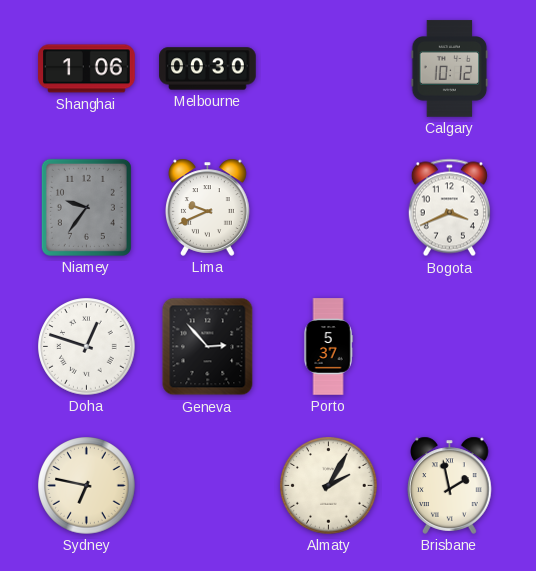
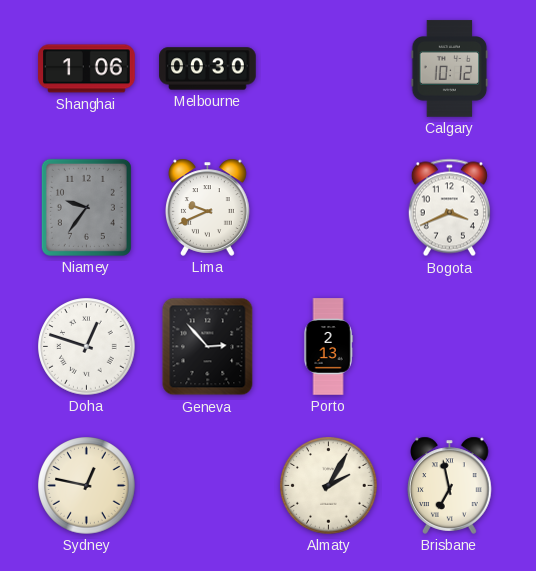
Porto: 5:37 -> 2:13
Sydney: 6:47 -> 12:47
Brisbane: 1:58 -> 6:58
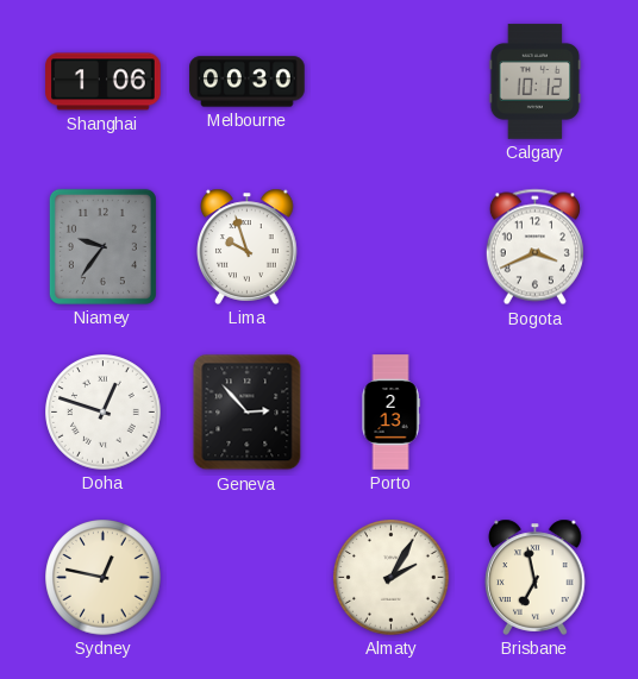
Lima: 9:41 -> 9:57
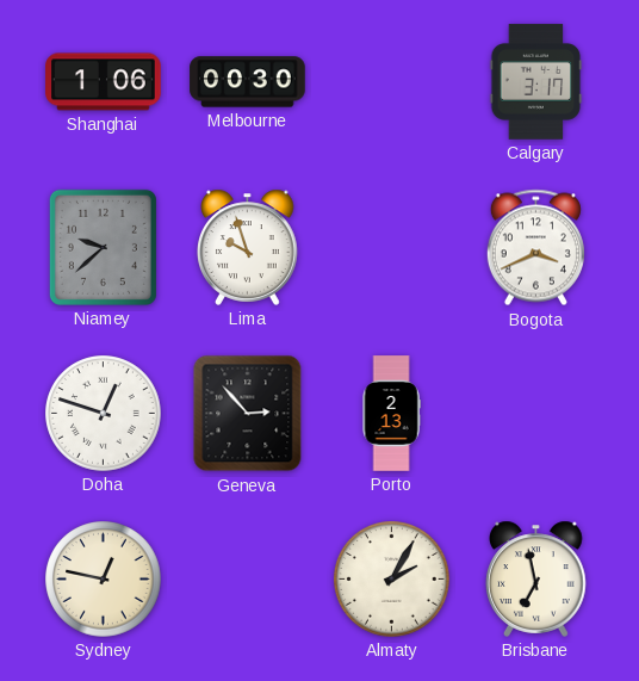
Calgary: 10:12 -> 3:17
Niamey: 9:36 -> 9:38
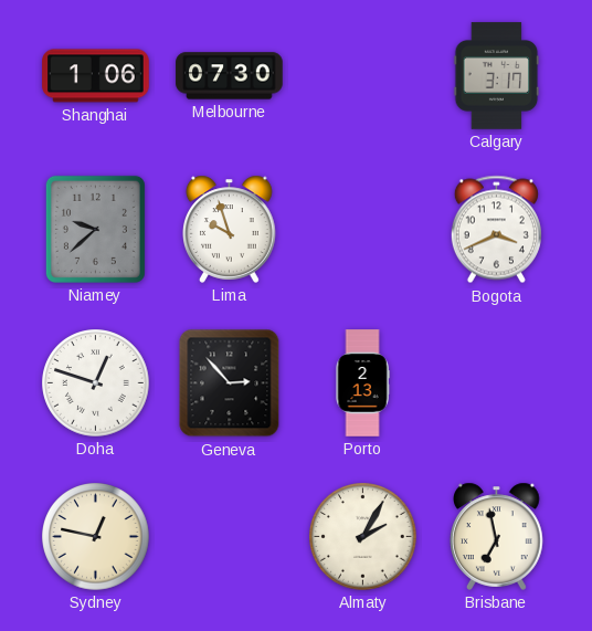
Melbourne: 00:30 -> 07:30
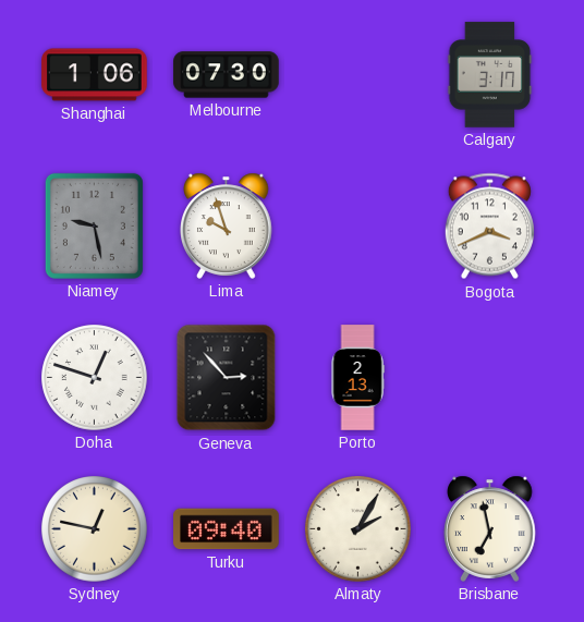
Niamey: 9:38 -> 9:28
Turku: none -> 09:40
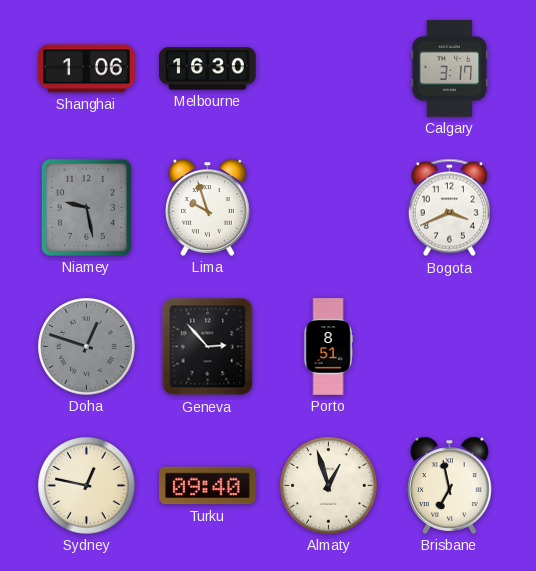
Melbourne: 07:30 -> 16:30
Doha dial: white -> grey
Porto: 2:13 -> 8:51
Almaty: 2:05 -> 12:57
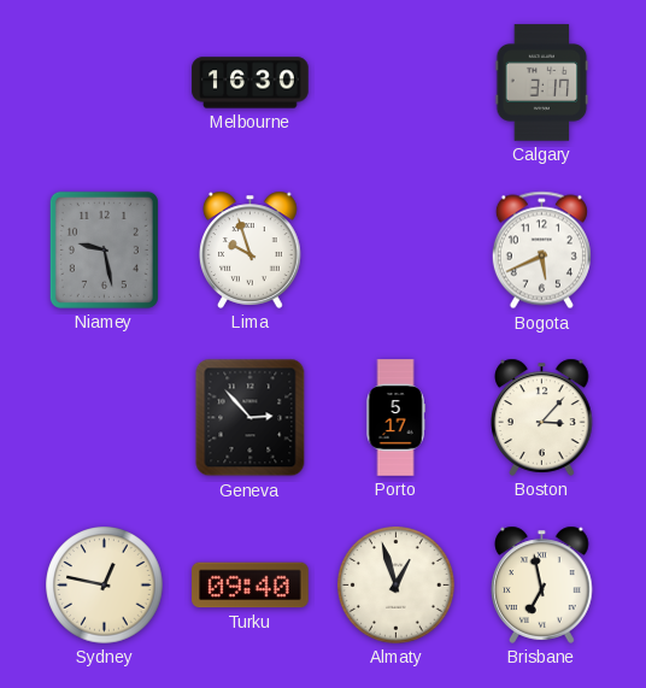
Shanghai: 1:06 -> none
Bogota: 3:41 -> 5:41
Doha: 12:48 -> none
Porto: 8:51 -> 5:17
Boston: none -> 3:07
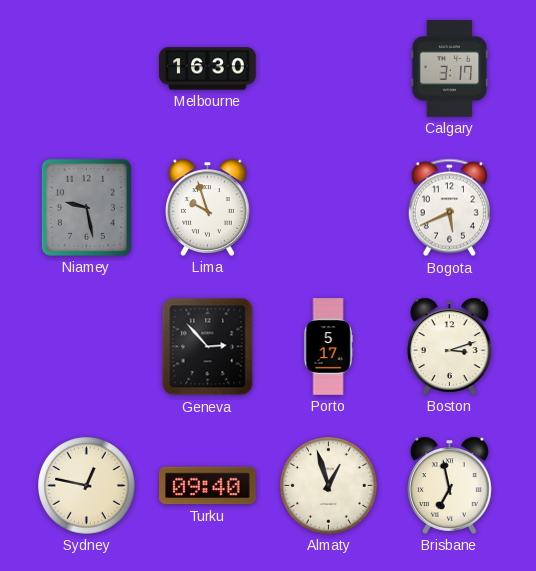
Boston: 3:07 -> 3:12
